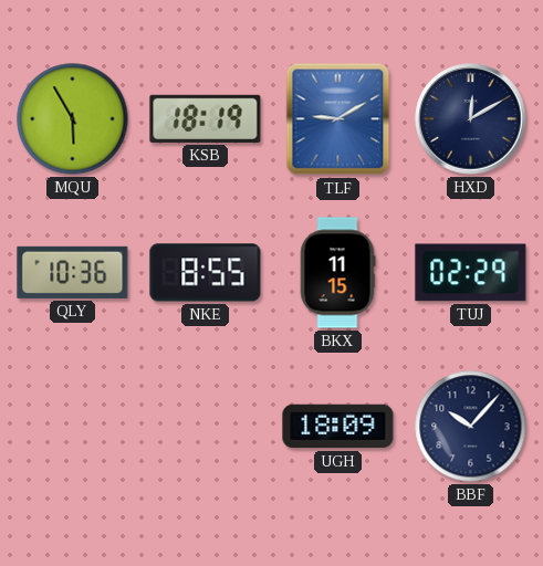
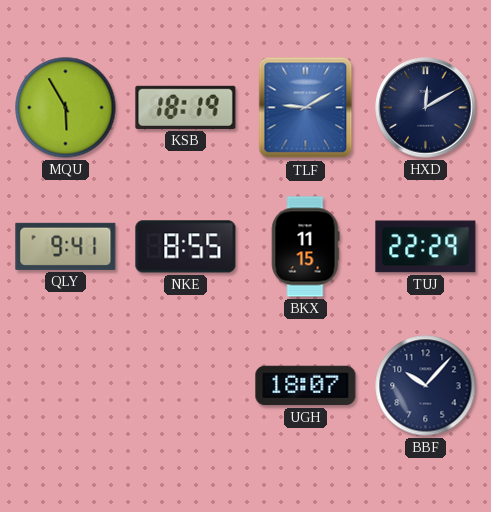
QLY: 10:36 -> 9:41
TUJ: 02:29 -> 22:29
UGH: 18:09 -> 18:07
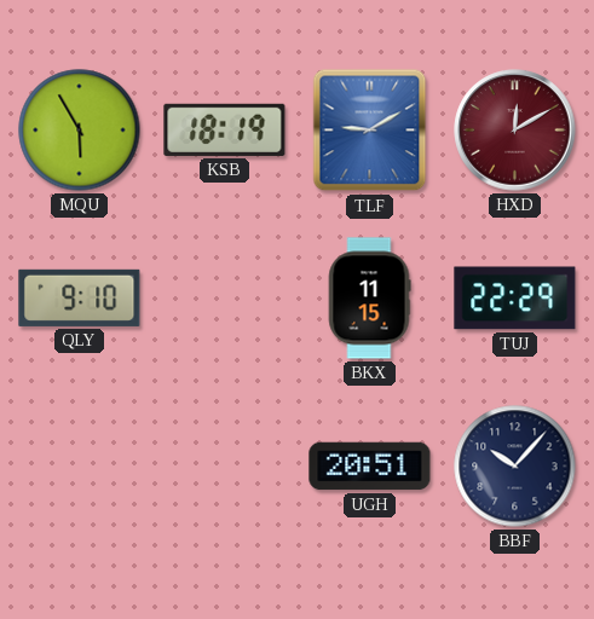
HXD dial: navy -> burgundy
QLY: 9:41 -> 9:10
NKE: 8:55 -> none
UGH: 18:07 -> 20:51
